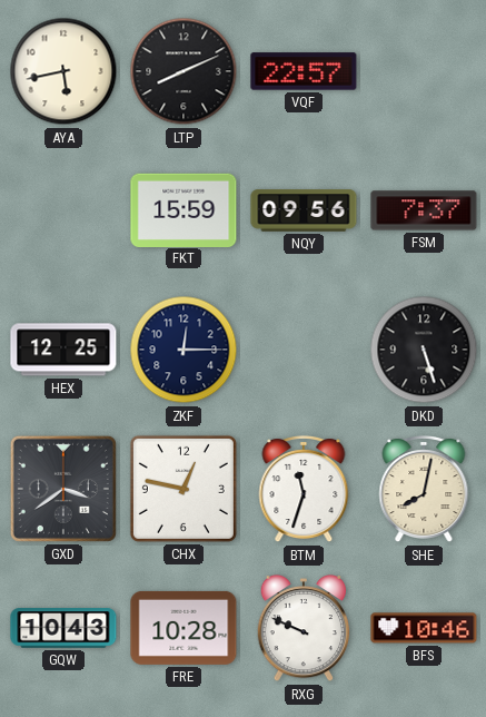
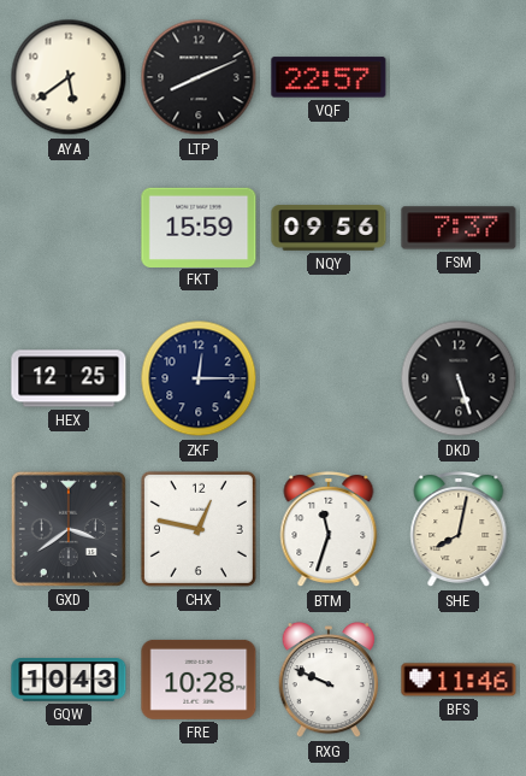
AYA: 5:43 -> 5:39
BFS: 10:46 -> 11:46
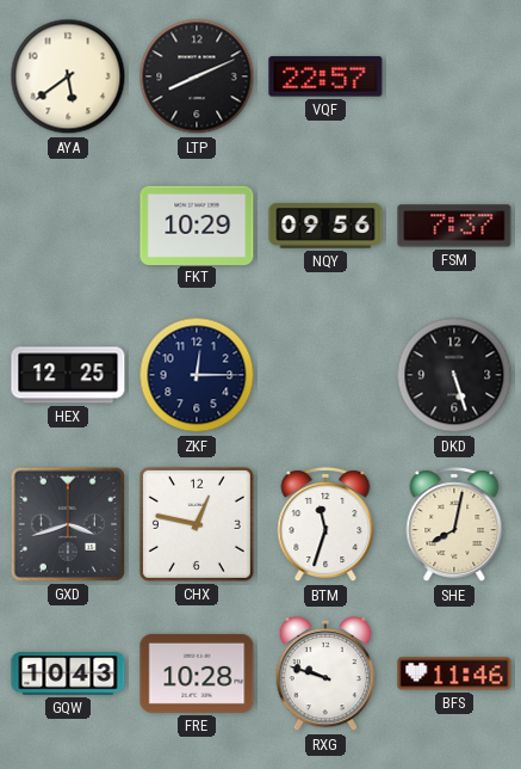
FKT: 15:59 -> 10:29
GXD: 3:39 -> 3:42
RXG: 9:49 -> 9:48
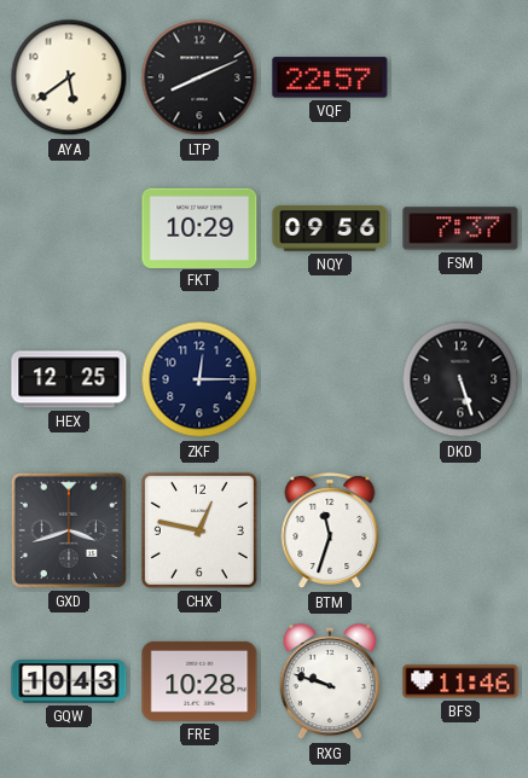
SHE: 8:02 -> none
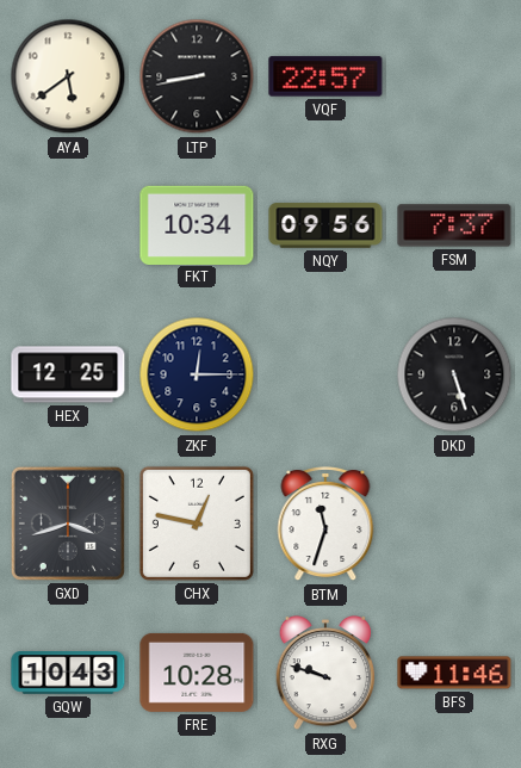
LTP: 8:11 -> 8:43
FKT: 10:29 -> 10:34
